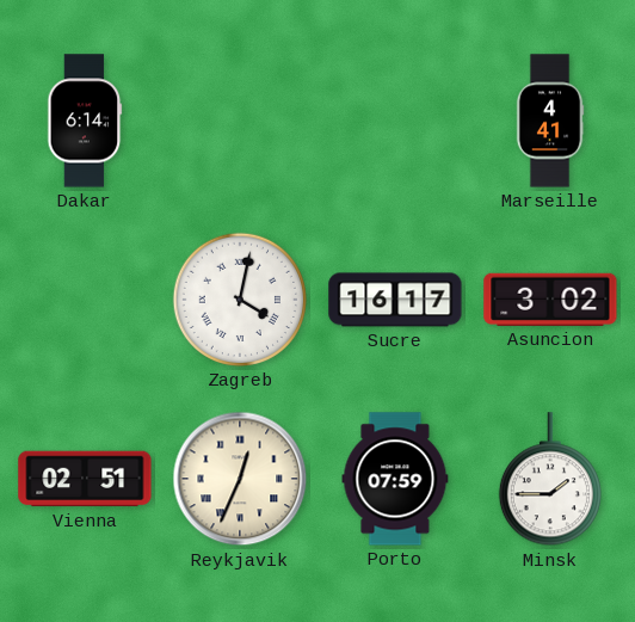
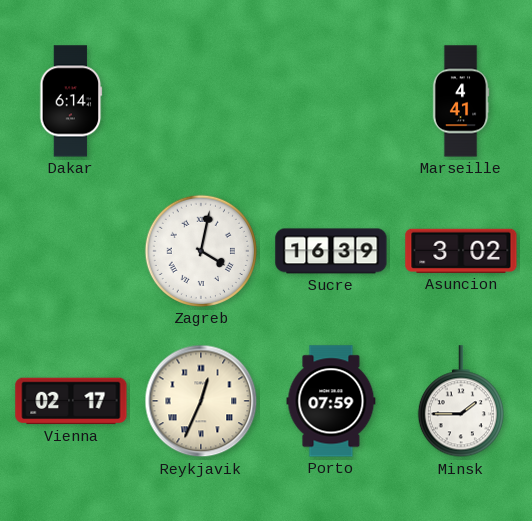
Sucre: 16:17 -> 16:39
Vienna: 02:51 -> 02:17
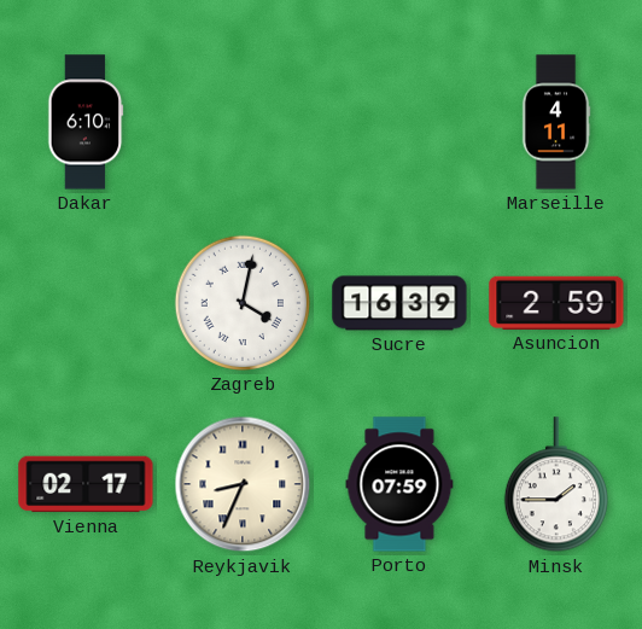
Dakar: 6:14 -> 6:10
Marseille: 4:41 -> 4:11
Asuncion: 3:02 -> 2:59
Reykjavik: 12:34 -> 8:34
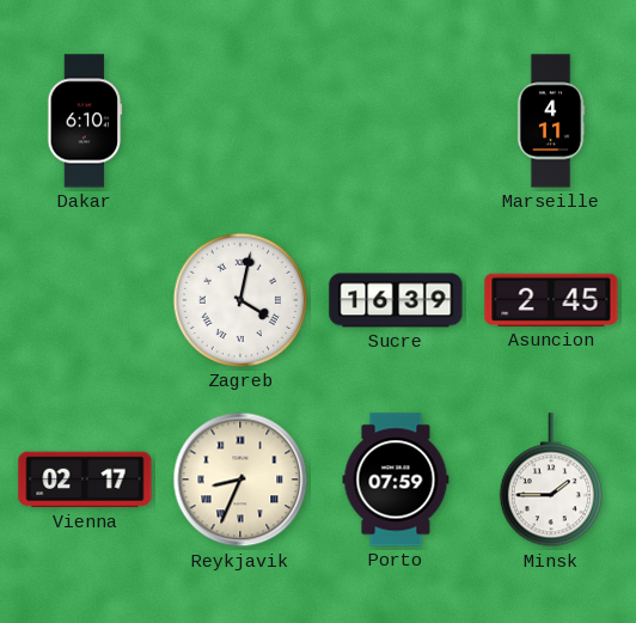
Asuncion: 2:59 -> 2:45
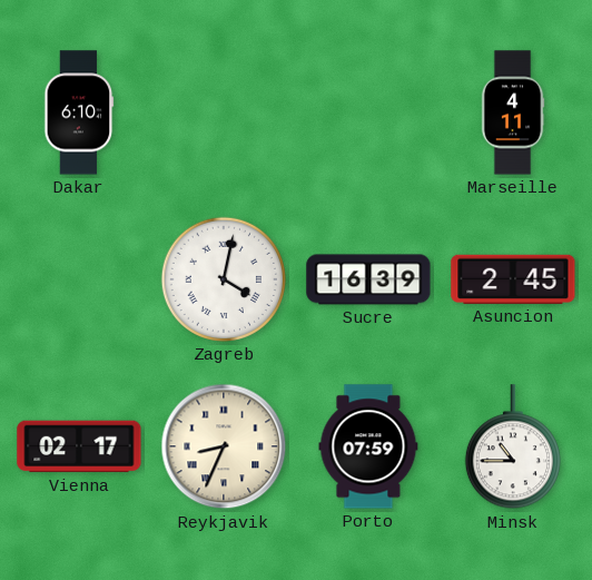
Minsk: 1:45 -> 10:45
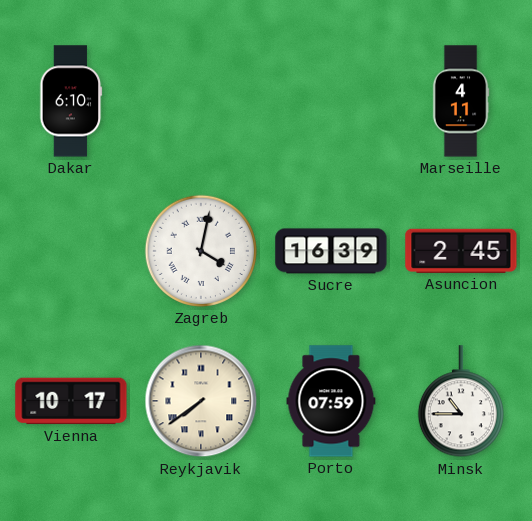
Vienna: 02:17 -> 10:17
Reykjavik: 8:34 -> 7:39
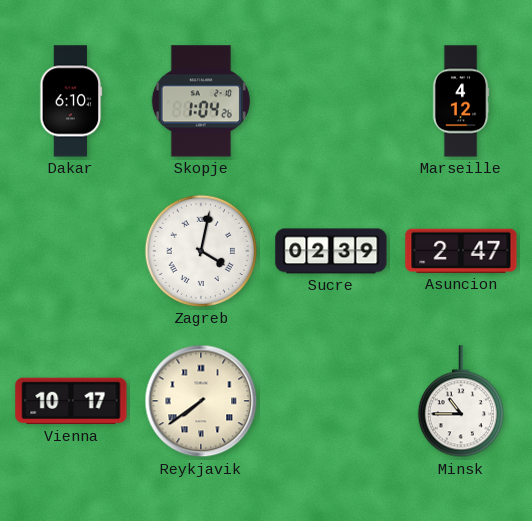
Skopje: none -> 1:04
Marseille: 4:11 -> 4:12
Sucre: 16:39 -> 02:39
Asuncion: 2:45 -> 2:47
Porto: 07:59 -> none
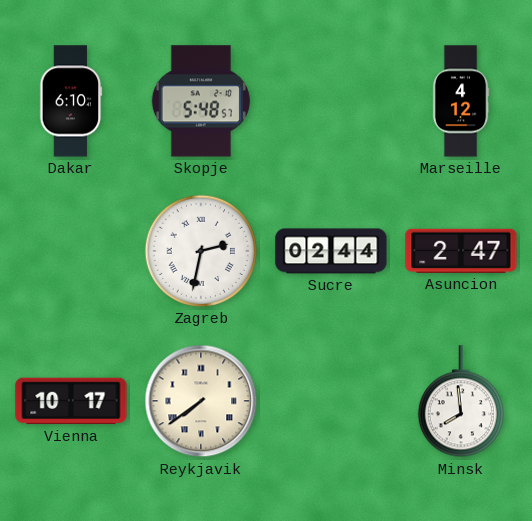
Skopje: 1:04 -> 5:48
Zagreb: 4:02 -> 2:32
Sucre: 02:39 -> 02:44
Minsk: 10:45 -> 7:59
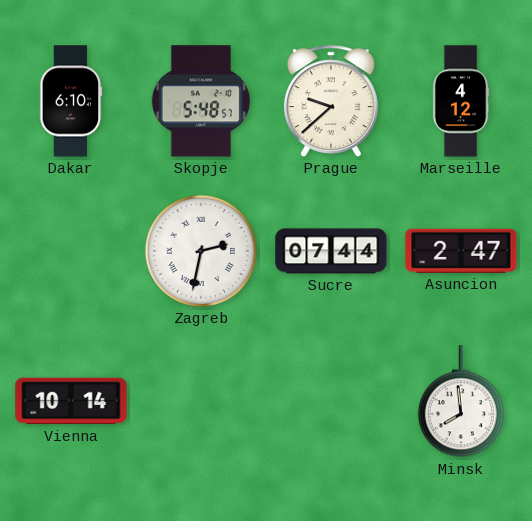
Prague: none -> 9:38
Sucre: 02:44 -> 07:44
Vienna: 10:17 -> 10:14
Reykjavik: 7:39 -> none
